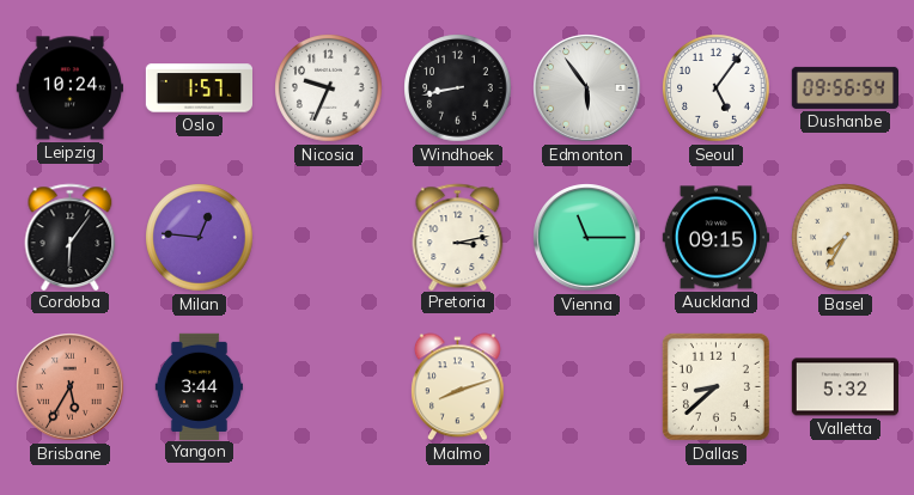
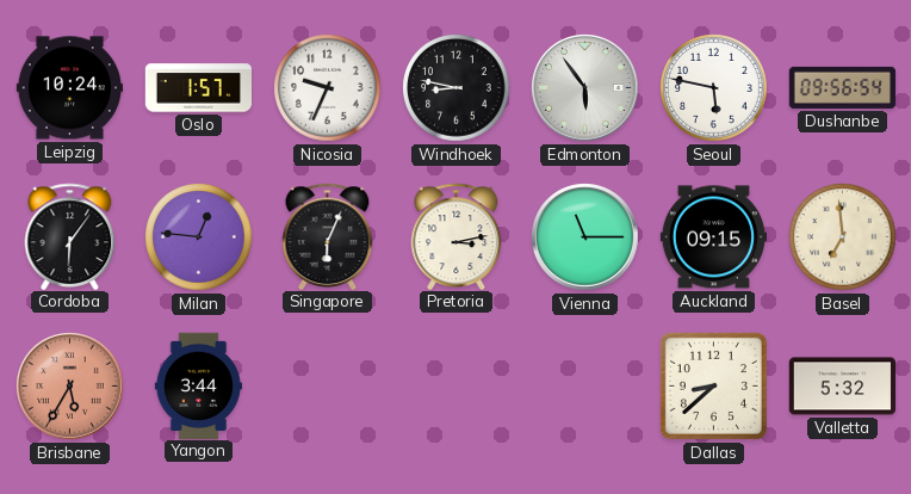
Windhoek: 8:43 -> 8:47
Seoul: 5:06 -> 5:47
Singapore: none -> 6:04
Basel: 7:35 -> 6:59
Malmo: 8:12 -> none
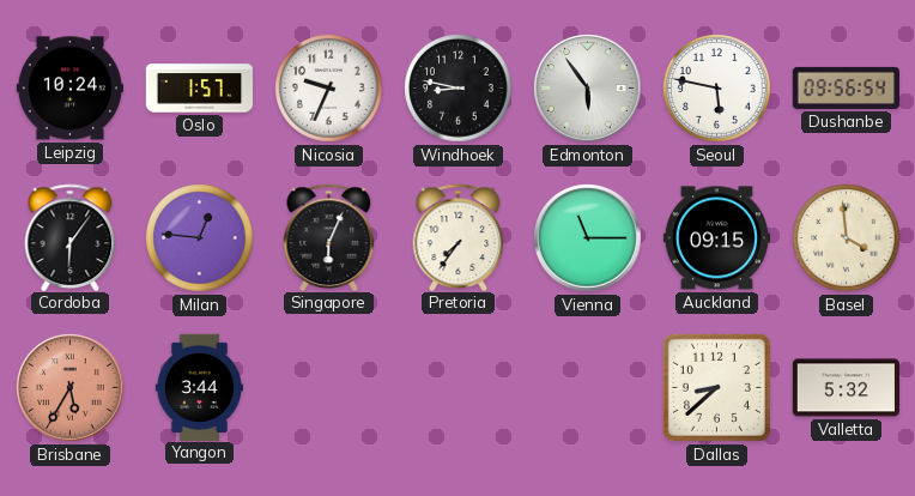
Pretoria: 3:13 -> 7:36
Basel: 6:59 -> 3:59
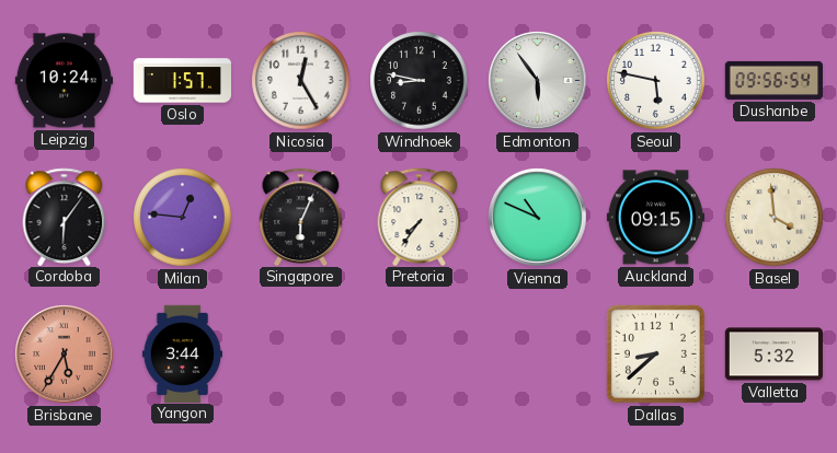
Nicosia: 9:34 -> 12:25
Vienna: 11:15 -> 10:49
